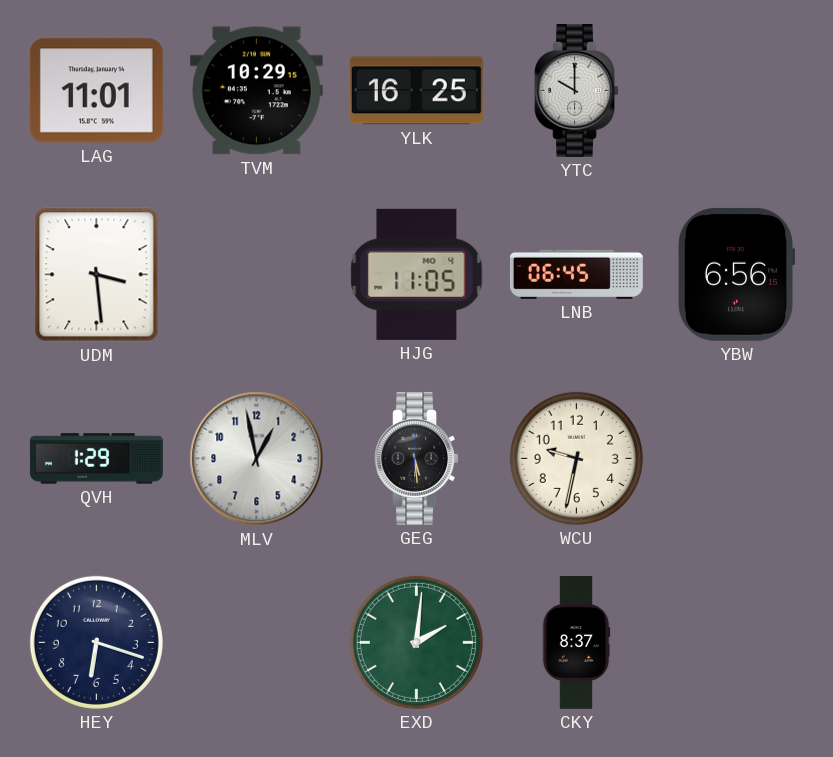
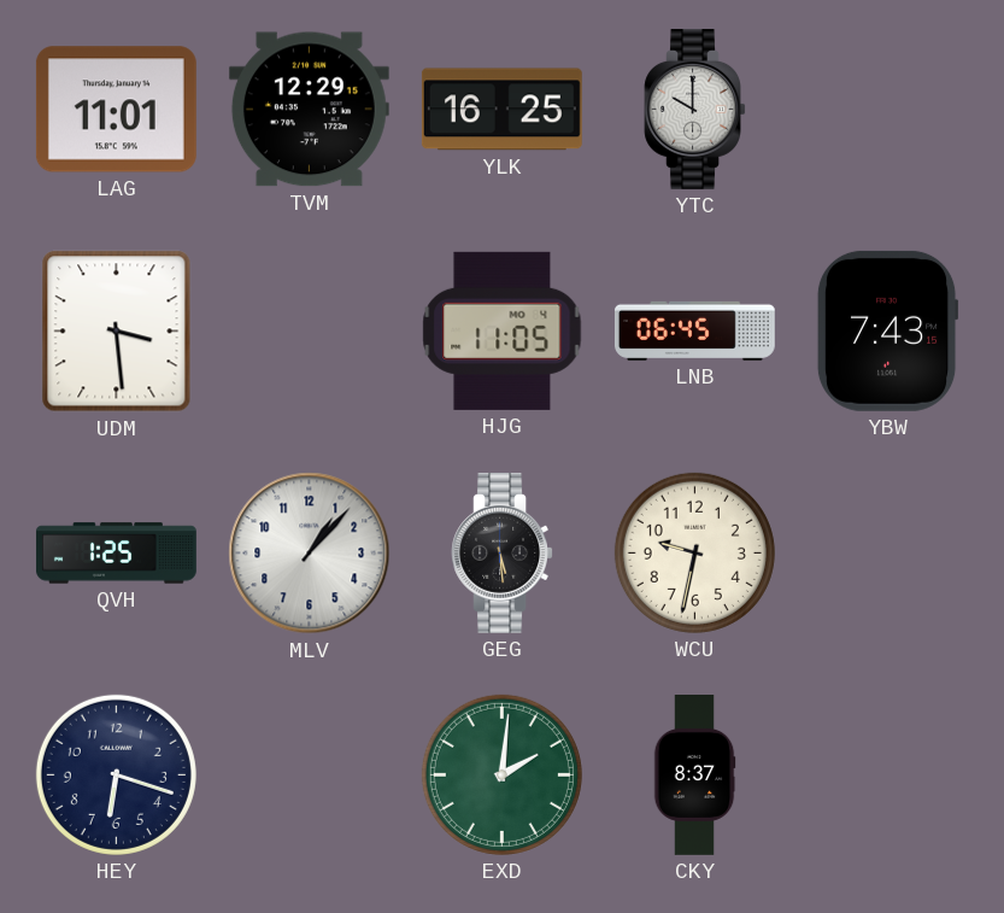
TVM: 10:29 -> 12:29
YBW: 6:56 -> 7:43
QVH: 1:29 -> 1:25
MLV: 12:58 -> 1:07
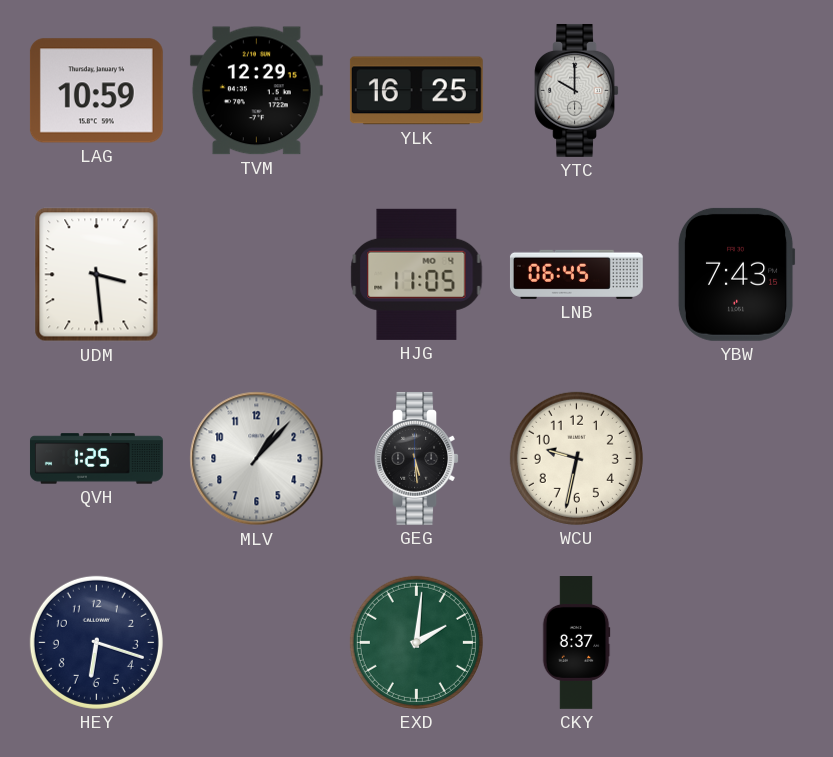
LAG: 11:01 -> 10:59
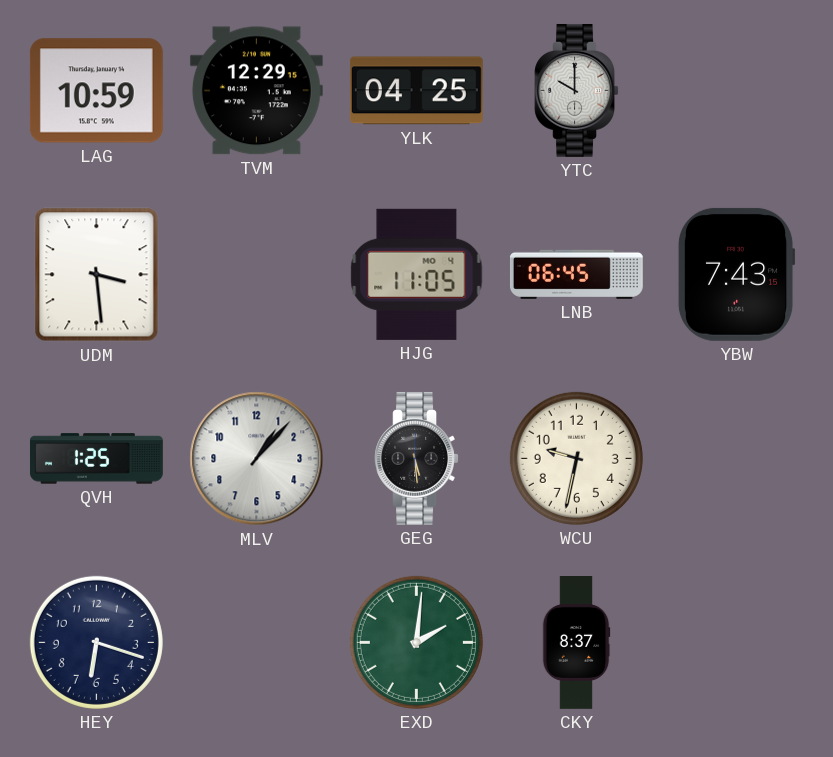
YLK: 16:25 -> 04:25
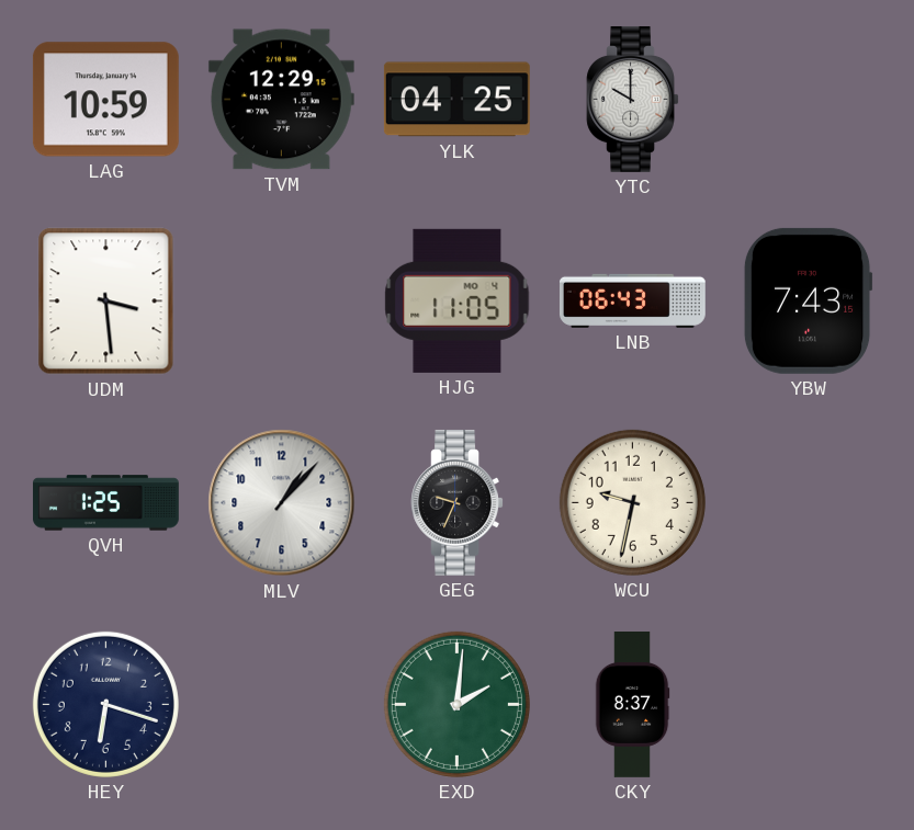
LNB: 06:45 -> 06:43
GEG: 5:29 -> 9:34
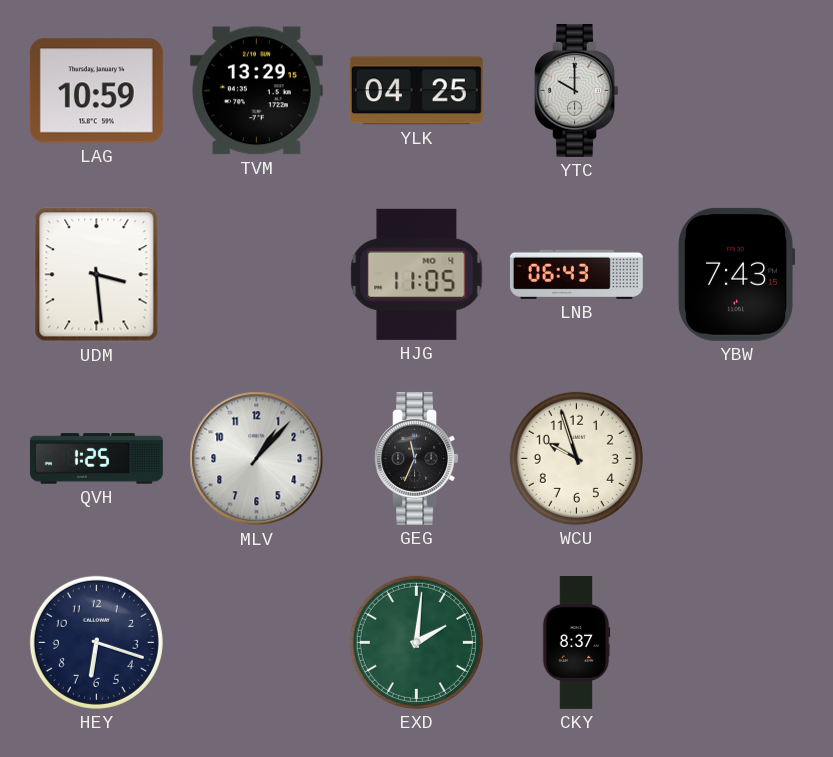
TVM: 12:29 -> 13:29
GEG: 9:34 -> 11:34
WCU: 9:32 -> 9:57
